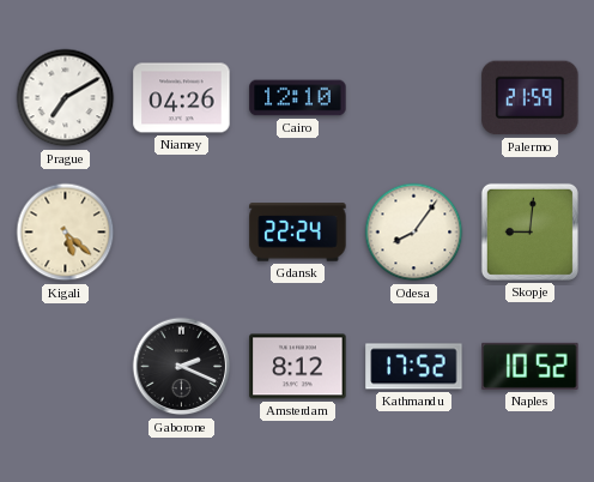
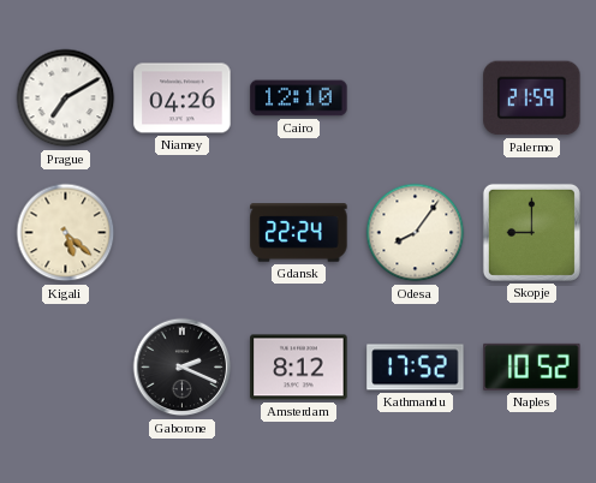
Skopje: 9:01 -> 9:00
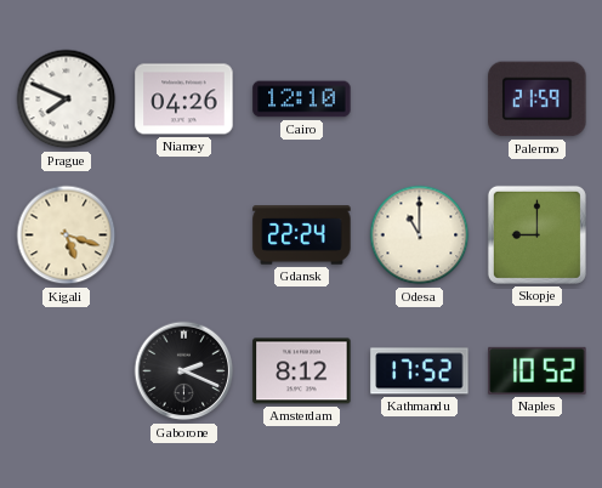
Prague: 7:10 -> 7:49
Kigali: 5:22 -> 5:18
Odesa: 8:06 -> 11:00
